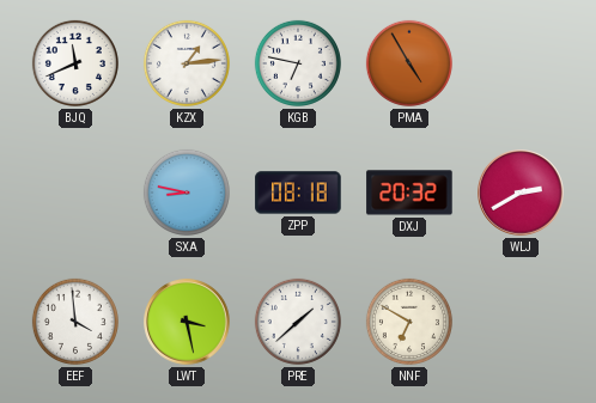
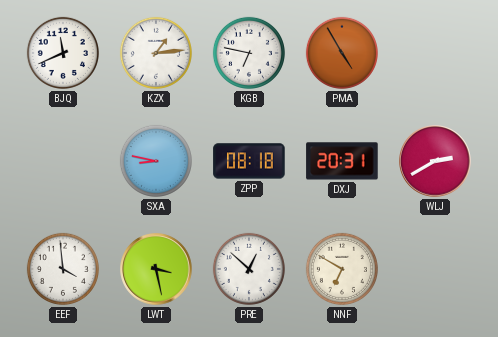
DXJ: 20:32 -> 20:31
PRE: 1:38 -> 12:52
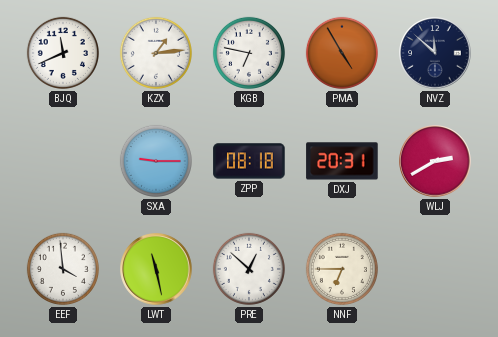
NVZ: none -> 11:52
SXA: 8:47 -> 9:15
LWT: 3:28 -> 11:28
NNF: 6:50 -> 6:45
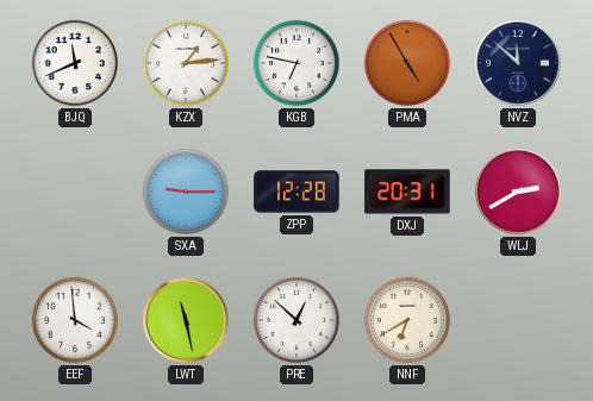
ZPP: 08:18 -> 12:28
NNF: 6:45 -> 6:40
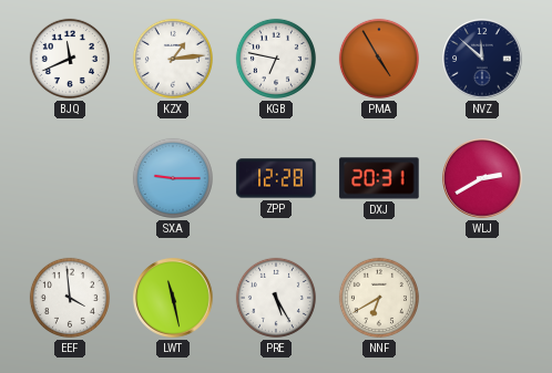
PRE: 12:52 -> 5:25
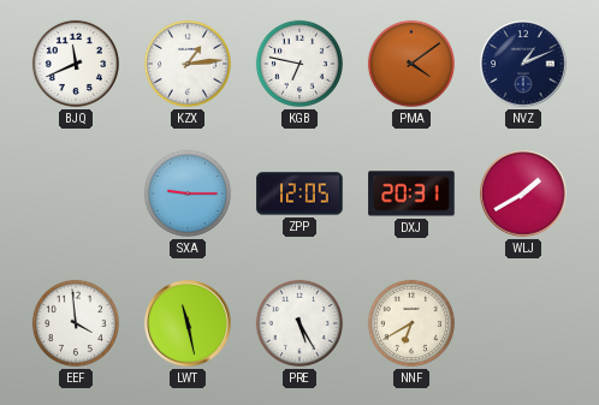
PMA: 4:55 -> 4:09
NVZ: 11:52 -> 1:11
ZPP: 12:28 -> 12:05
WLJ: 2:40 -> 1:40
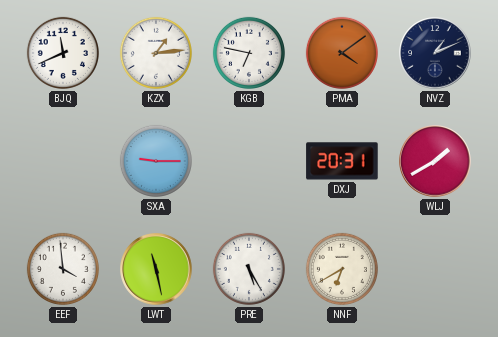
ZPP: 12:05 -> none
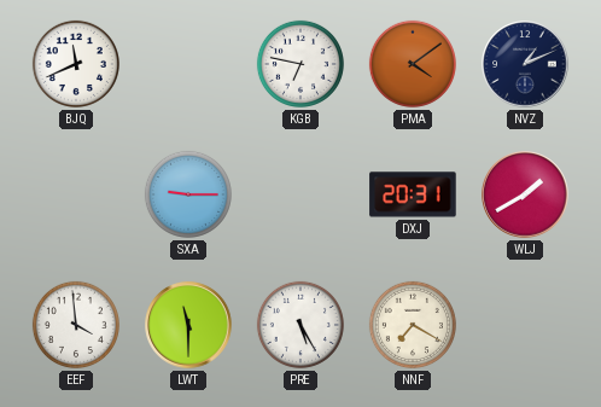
KZX: 1:14 -> none
LWT: 11:28 -> 11:30
NNF: 6:40 -> 7:20
